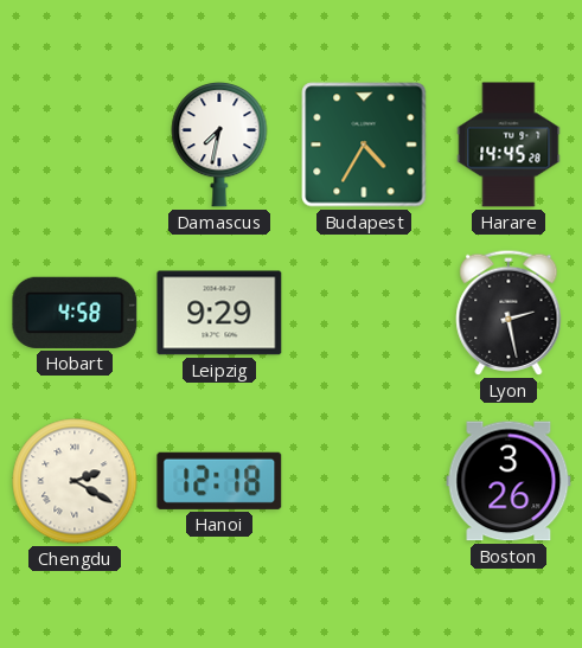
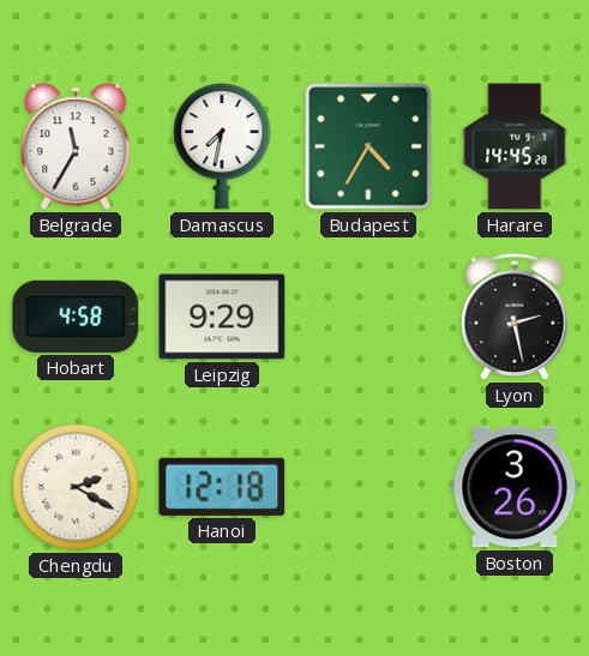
Belgrade: none -> 11:35
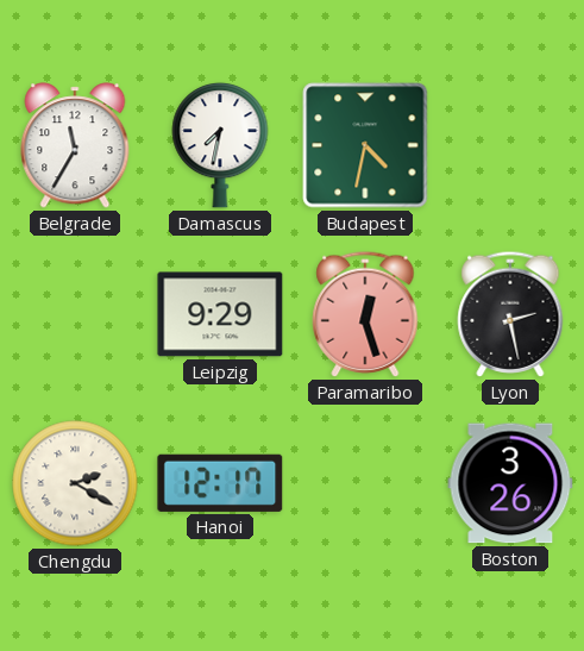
Budapest: 4:35 -> 4:32
Harare: 14:45 -> none
Hobart: 4:58 -> none
Paramaribo: none -> 12:27
Hanoi: 12:18 -> 12:17
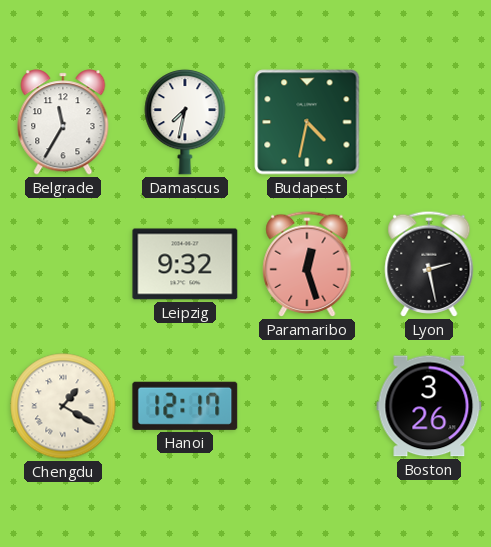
Leipzig: 9:29 -> 9:32
Chengdu: 2:20 -> 1:20
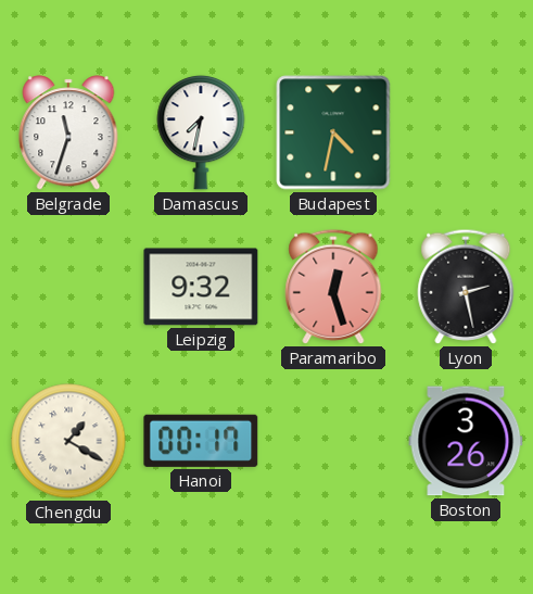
Belgrade: 11:35 -> 11:33
Hanoi: 12:17 -> 00:17
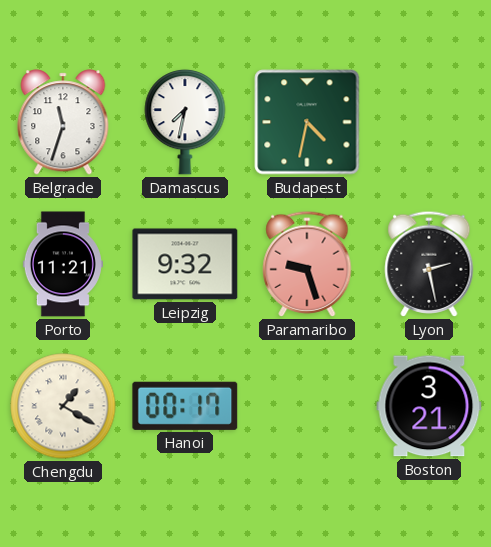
Porto: none -> 11:21
Paramaribo: 12:27 -> 9:27
Boston: 3:26 -> 3:21
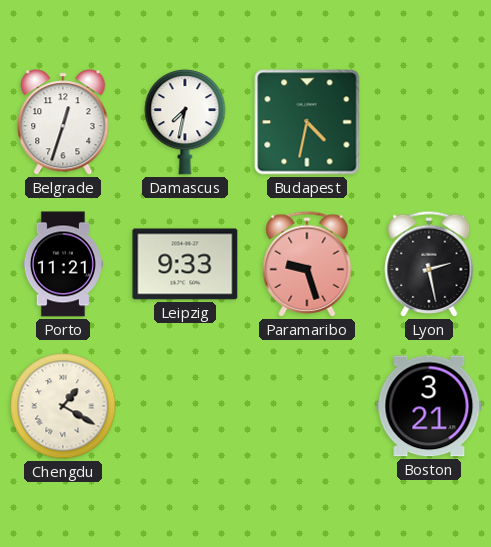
Belgrade: 11:33 -> 12:33
Leipzig: 9:32 -> 9:33
Hanoi: 00:17 -> none
